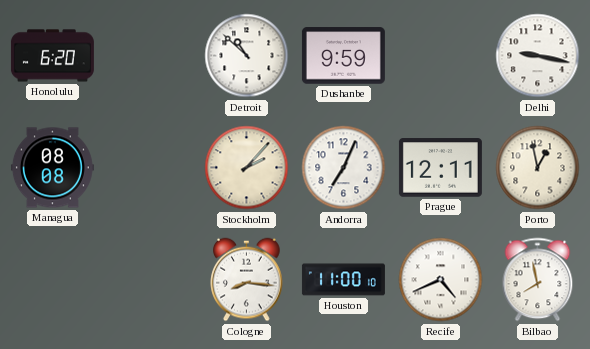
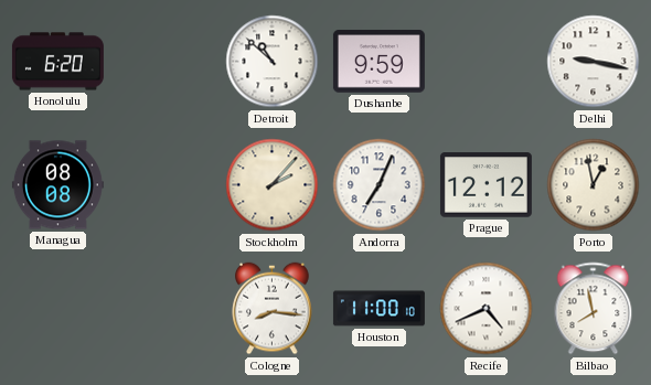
Prague: 12:11 -> 12:12
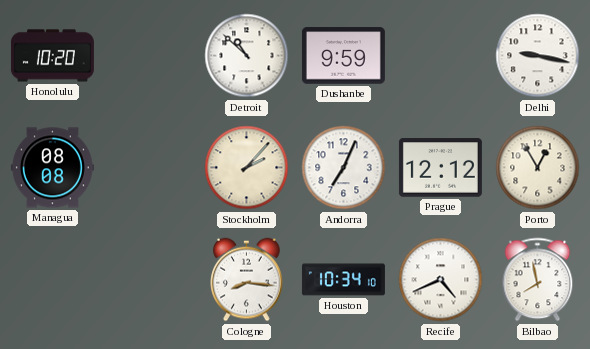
Honolulu: 6:20 -> 10:20
Porto: 12:58 -> 12:55
Houston: 11:00 -> 10:34
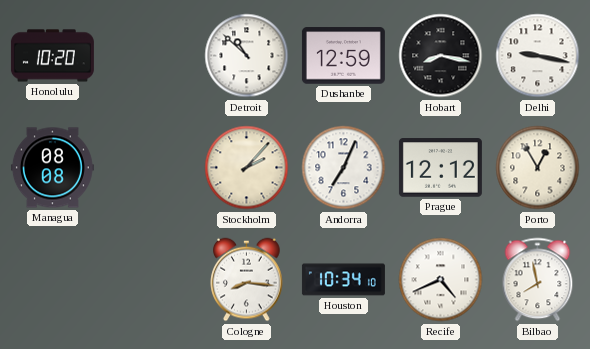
Dushanbe: 9:59 -> 12:59
Hobart: none -> 8:17
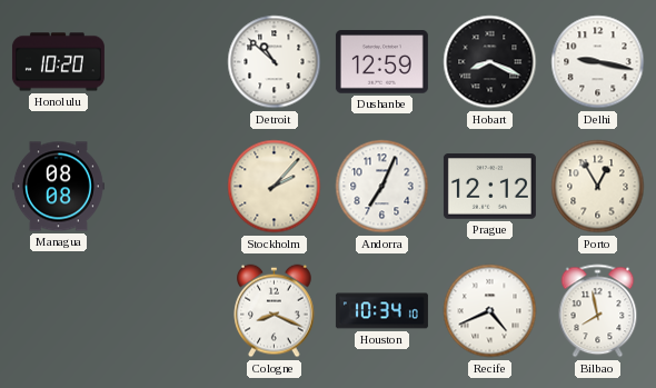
Hobart: 8:17 -> 8:19
Cologne: 8:16 -> 8:19
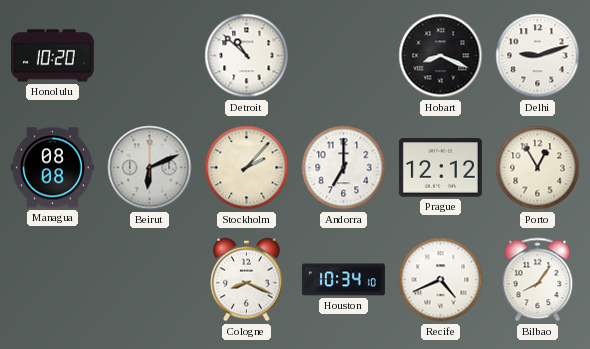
Dushanbe: 12:59 -> none
Delhi: 9:17 -> 9:12
Beirut: none -> 6:11
Andorra: 7:04 -> 7:00
Bilbao: 7:58 -> 8:06
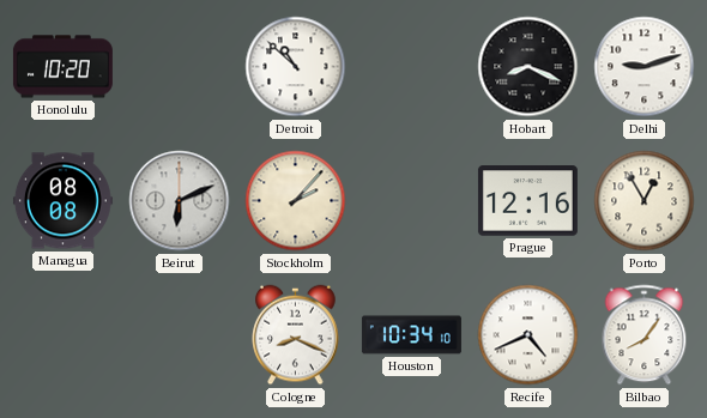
Andorra: 7:00 -> none
Prague: 12:12 -> 12:16
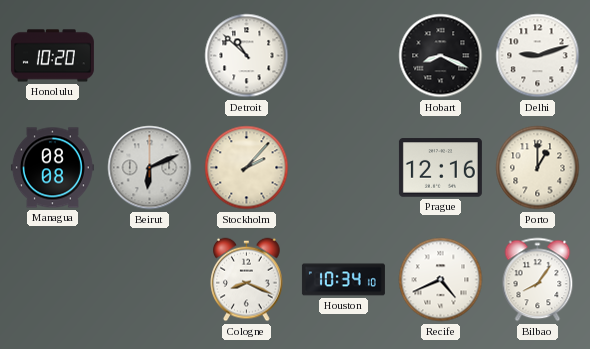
Porto: 12:55 -> 1:00
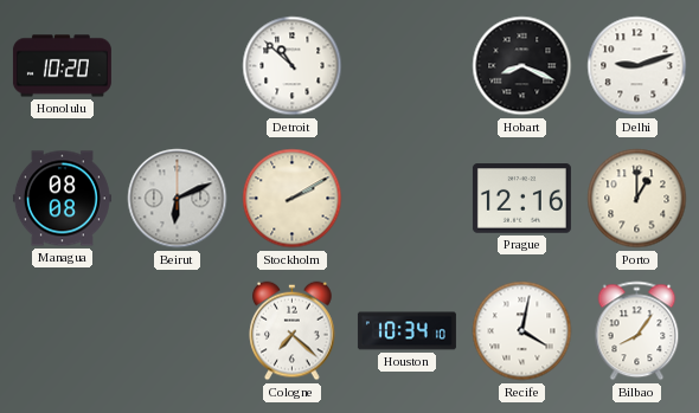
Stockholm: 2:07 -> 2:10
Cologne: 8:19 -> 7:22
Recife: 4:41 -> 4:02
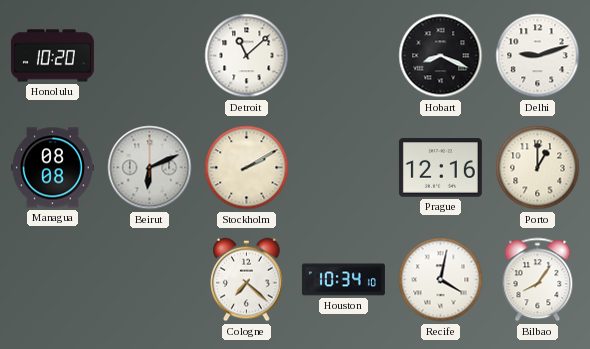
Detroit: 10:52 -> 11:08
